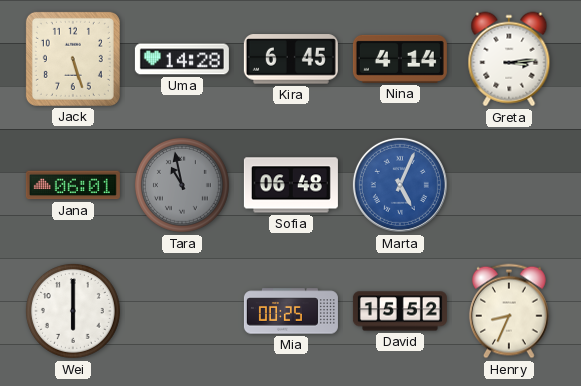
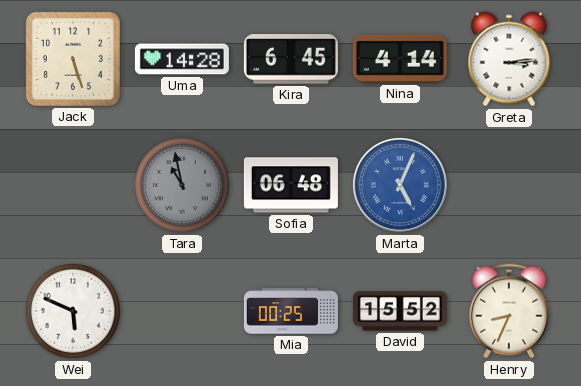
Jana: 06:01 -> none
Wei: 6:00 -> 5:49
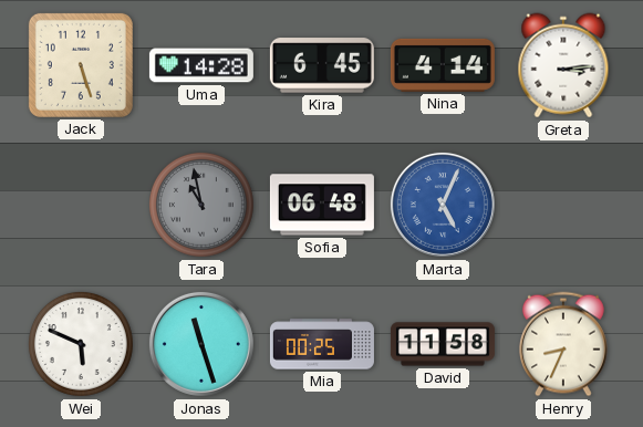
Jonas: none -> 11:27
David: 15:52 -> 11:58
